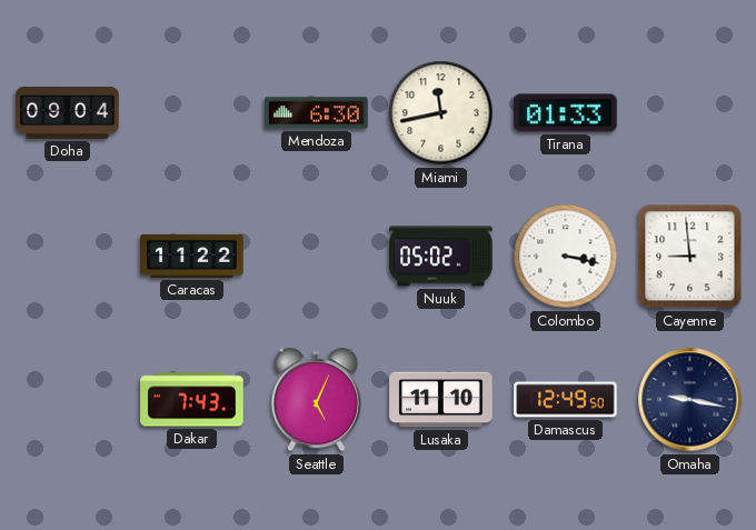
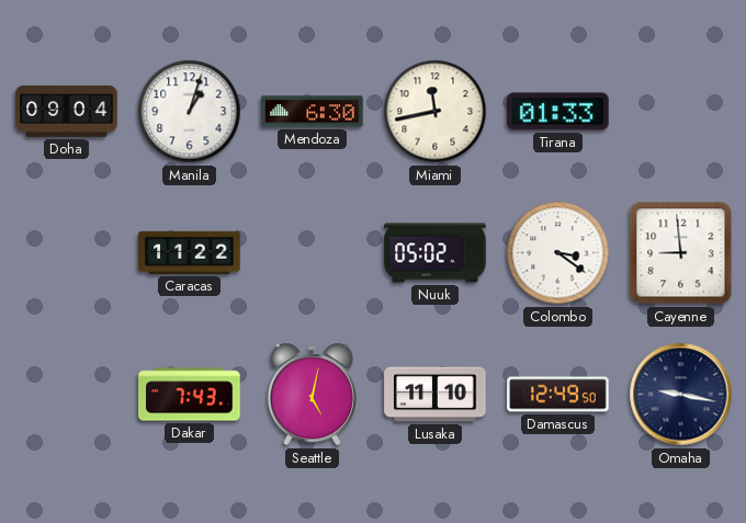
Manila: none -> 1:03
Colombo: 3:17 -> 3:21
Seattle: 5:04 -> 5:02
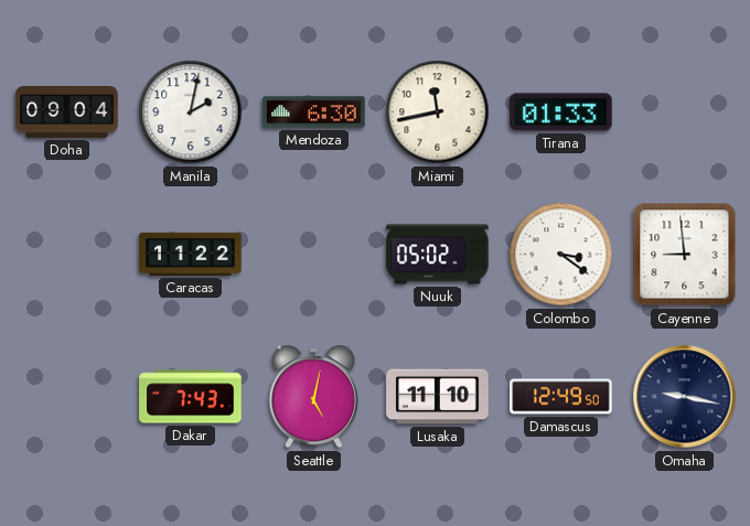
Manila: 1:03 -> 2:02
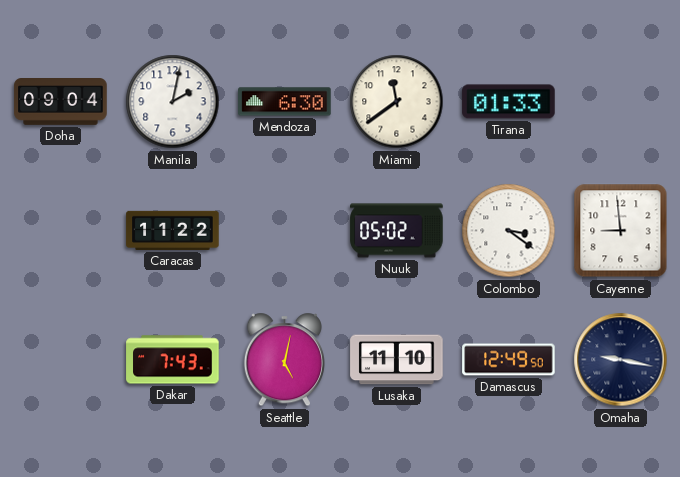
Miami: 11:43 -> 11:39
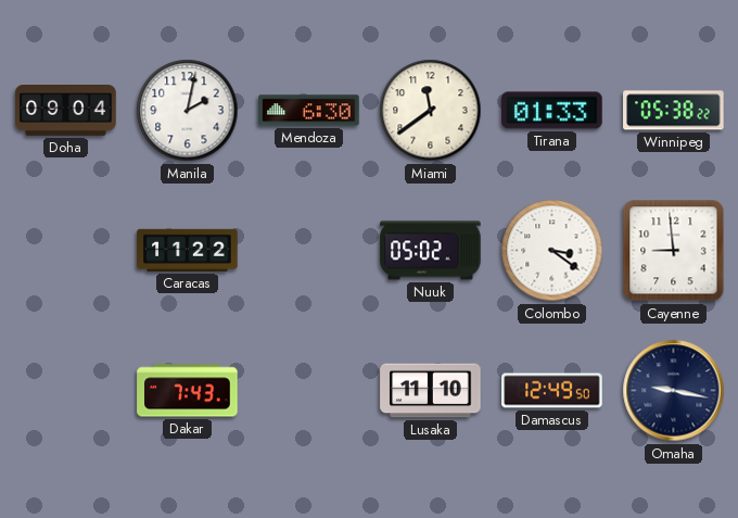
Winnipeg: none -> 05:38
Seattle: 5:02 -> none
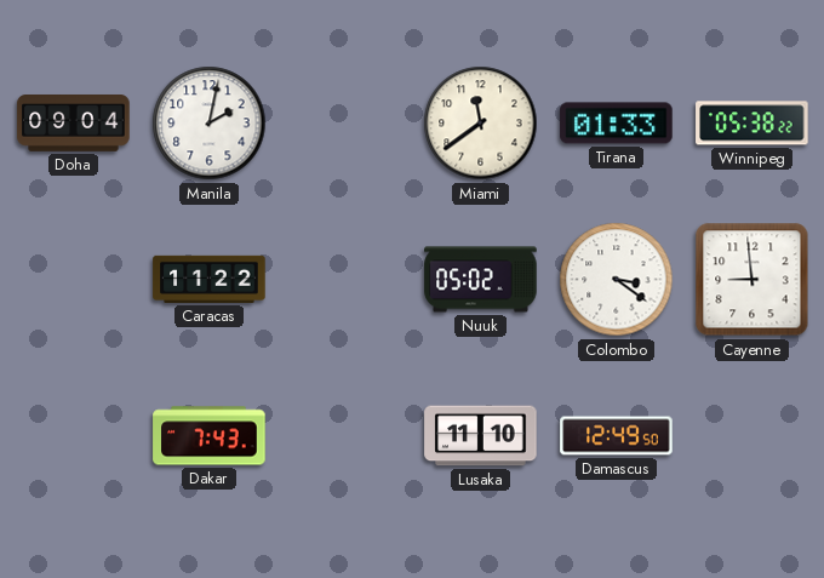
Mendoza: 6:30 -> none
Omaha: 9:17 -> none
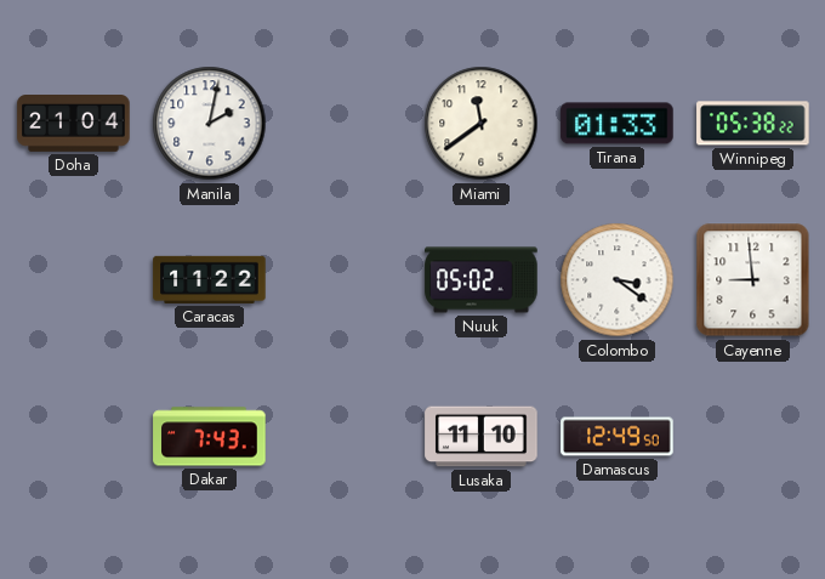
Doha: 09:04 -> 21:04
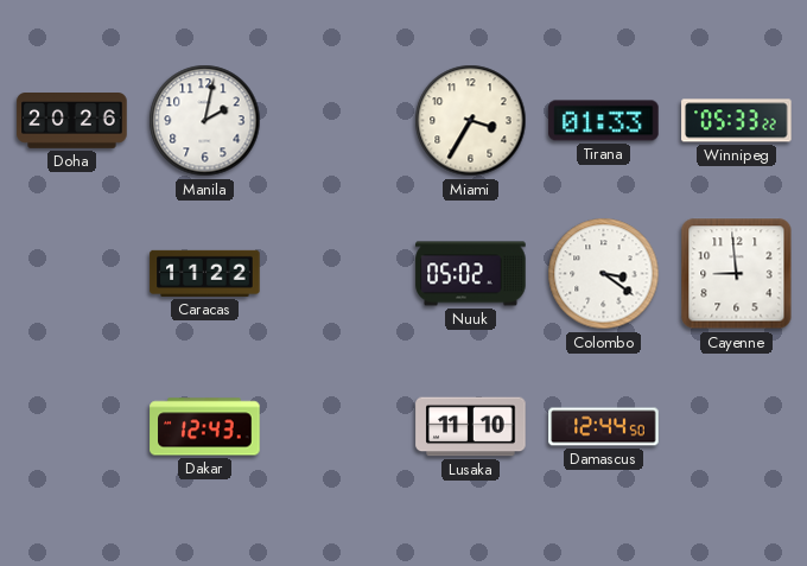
Doha: 21:04 -> 20:26
Miami: 11:39 -> 3:35
Winnipeg: 05:38 -> 05:33
Dakar: 7:43 -> 12:43
Damascus: 12:49 -> 12:44
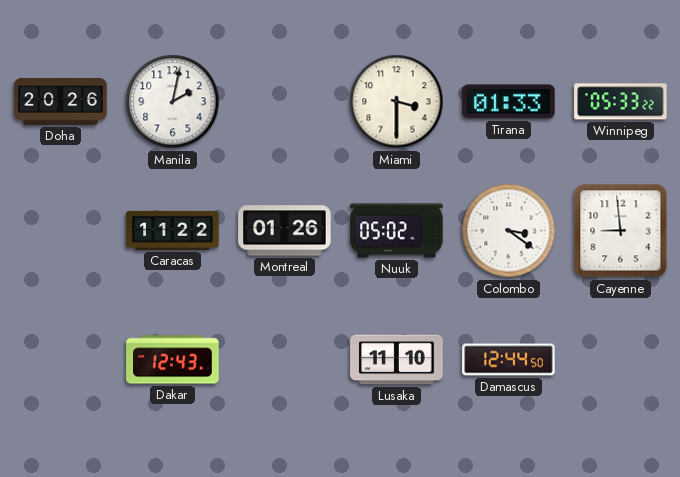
Miami: 3:35 -> 3:30
Montreal: none -> 01:26
